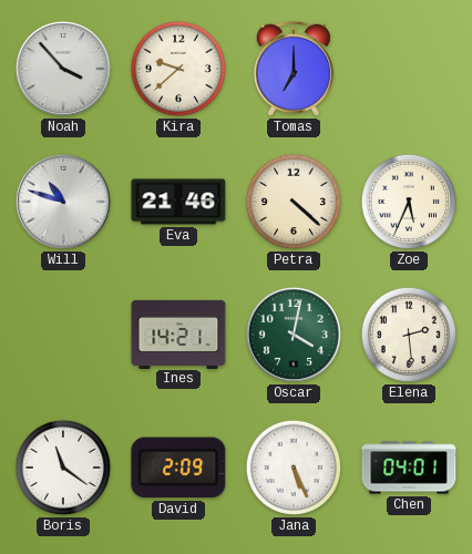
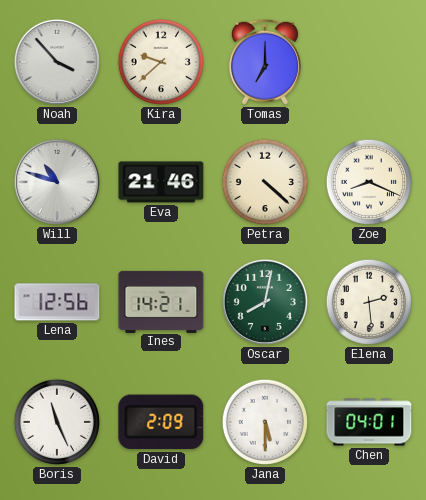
Zoe: 5:34 -> 8:19
Lena: none -> 12:56
Oscar: 4:02 -> 8:02
Boris: 11:21 -> 11:26
Jana: 5:26 -> 5:30
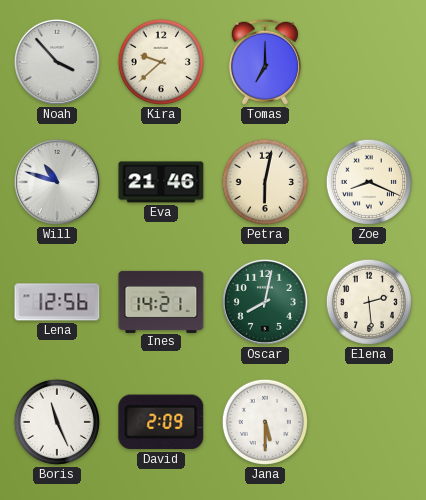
Petra: 4:22 -> 6:02
Chen: 04:01 -> none
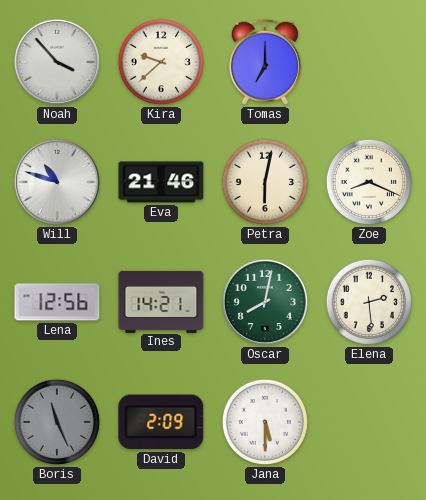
Boris dial: white -> grey
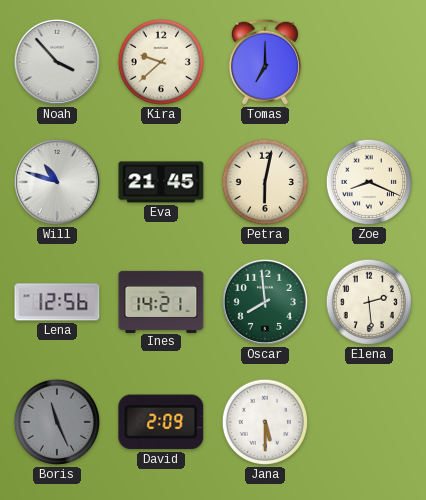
Eva: 21:46 -> 21:45
Oscar: 8:02 -> 7:59
